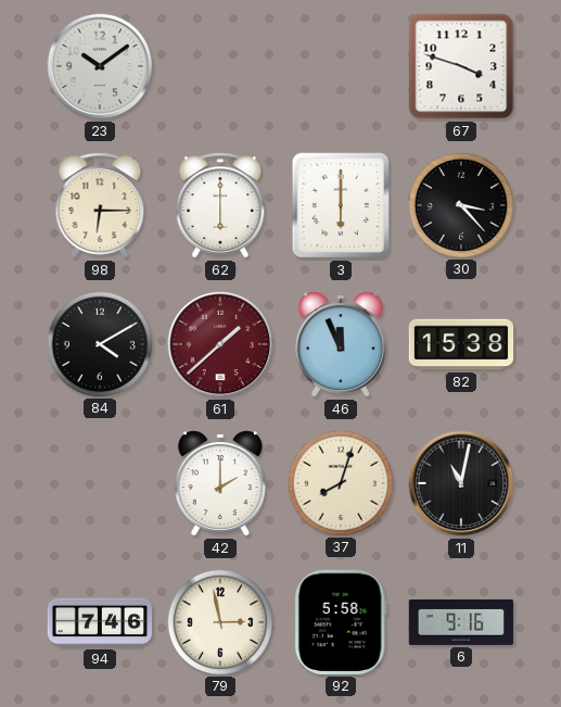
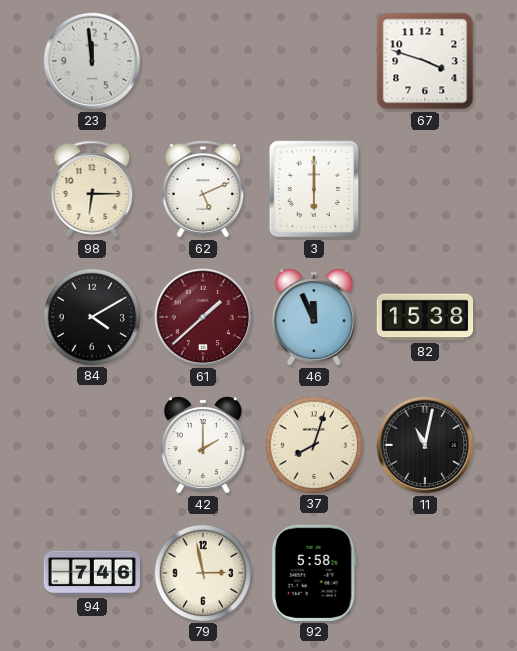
23: 10:09 -> 11:59
62: 6:00 -> 5:11
30: 3:23 -> none
6: 9:16 -> none
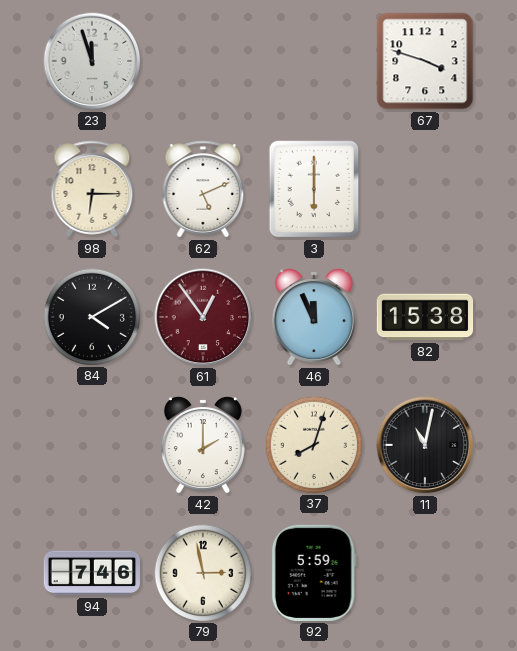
23: 11:59 -> 11:57
61: 1:38 -> 12:54
92: 5:58 -> 5:59
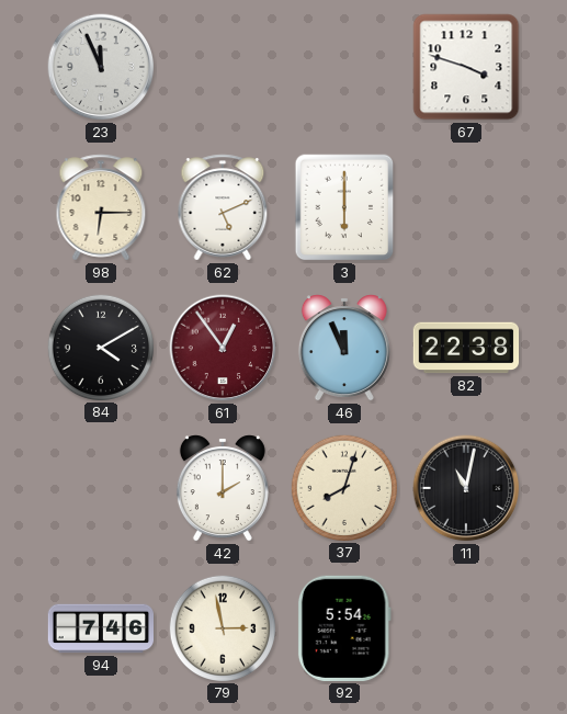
23: 11:57 -> 11:56
82: 15:38 -> 22:38
92: 5:59 -> 5:54
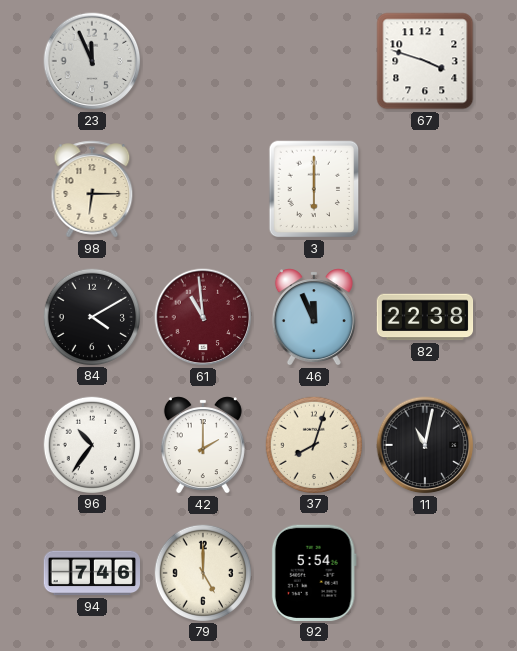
62: 5:11 -> none
61: 12:54 -> 10:59
96: none -> 10:36
79: 2:58 -> 5:00
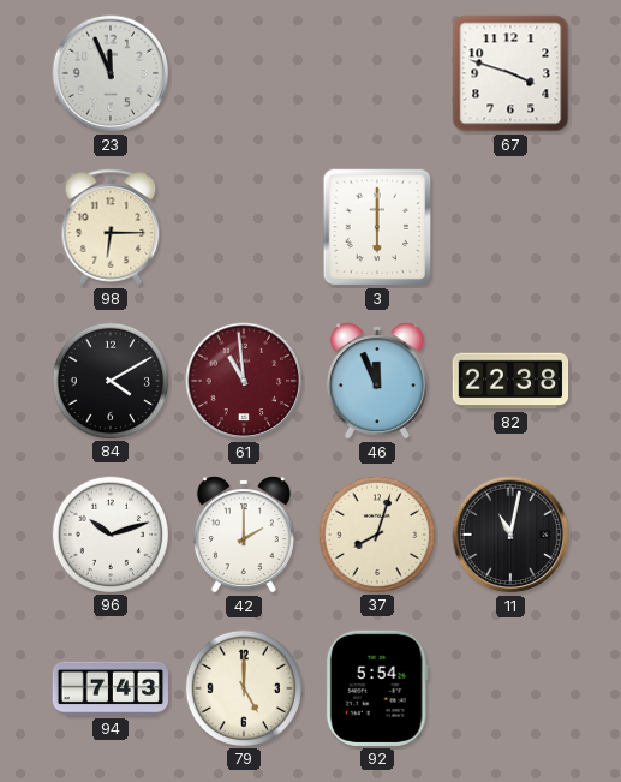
96: 10:36 -> 10:12
94: 7:46 -> 7:43
